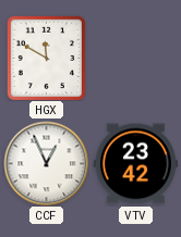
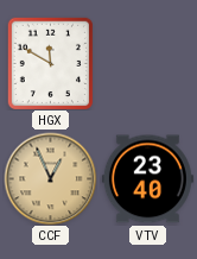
CCF dial: white -> champagne
VTV: 23:42 -> 23:40
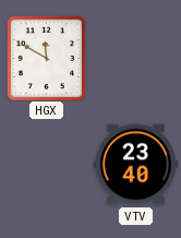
CCF: 12:56 -> none
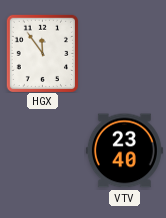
HGX: 11:50 -> 11:54
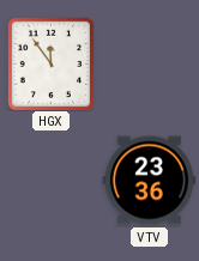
VTV: 23:40 -> 23:36
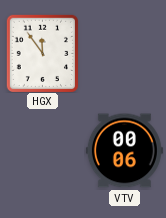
VTV: 23:36 -> 00:06
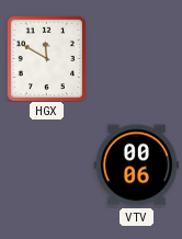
HGX: 11:54 -> 11:50
